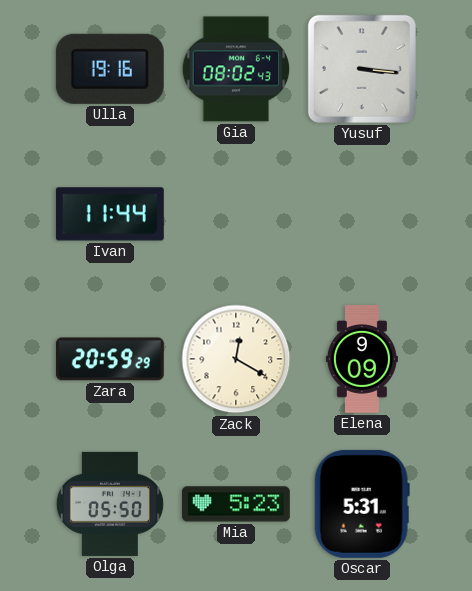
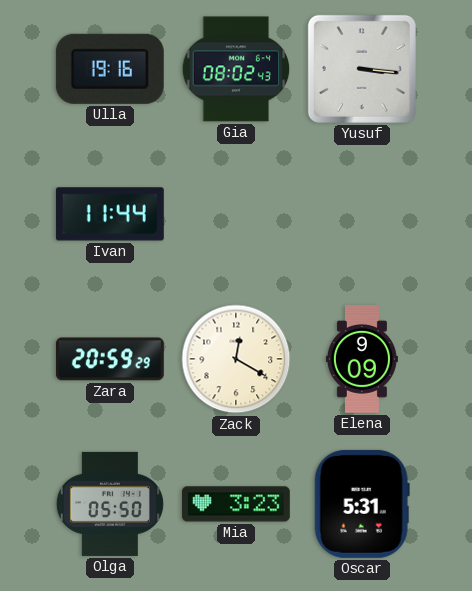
Mia: 5:23 -> 3:23
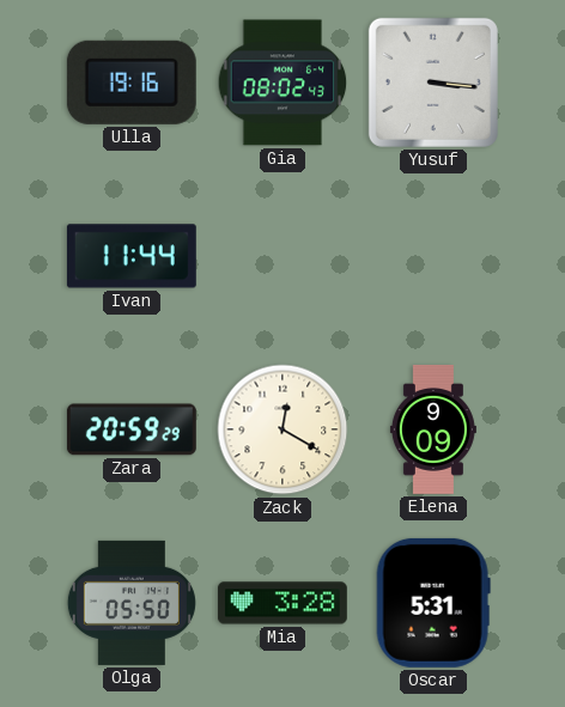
Mia: 3:23 -> 3:28
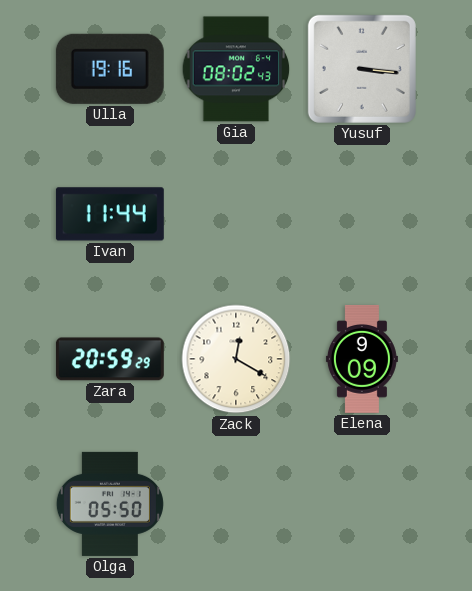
Mia: 3:28 -> none
Oscar: 5:31 -> none
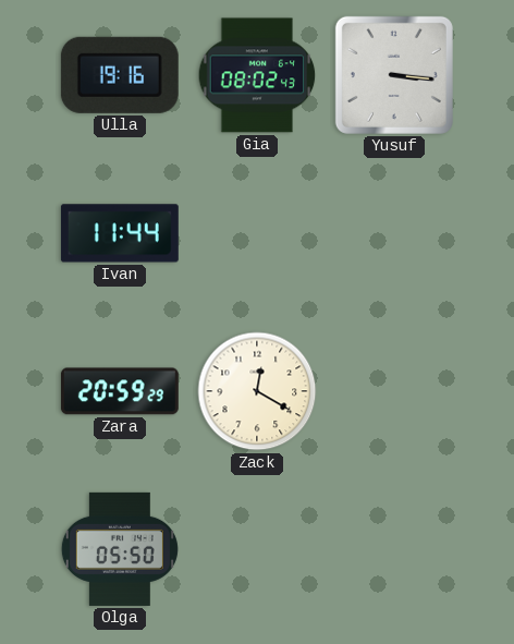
Elena: 9:09 -> none
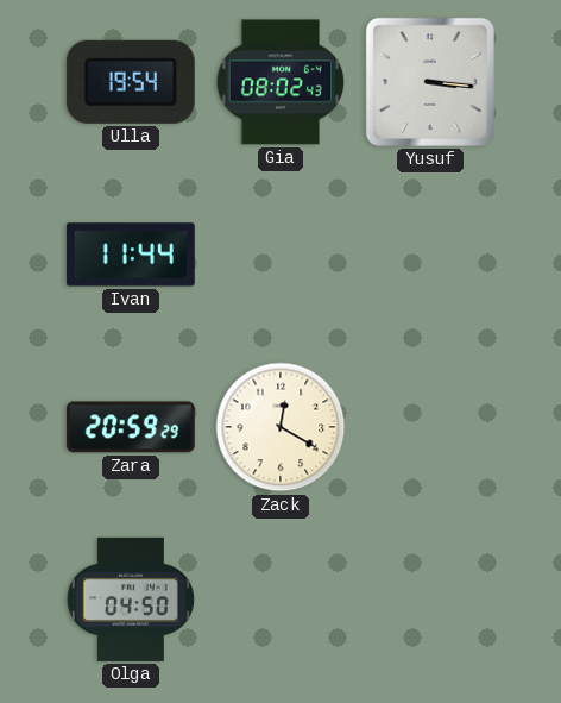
Ulla: 19:16 -> 19:54
Olga: 05:50 -> 04:50
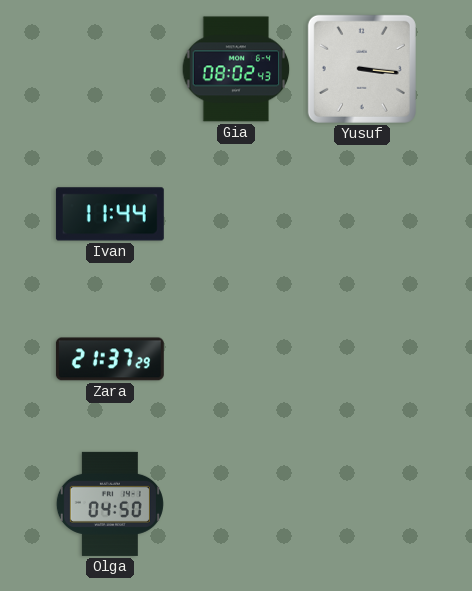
Ulla: 19:54 -> none
Zara: 20:59 -> 21:37
Zack: 12:20 -> none
